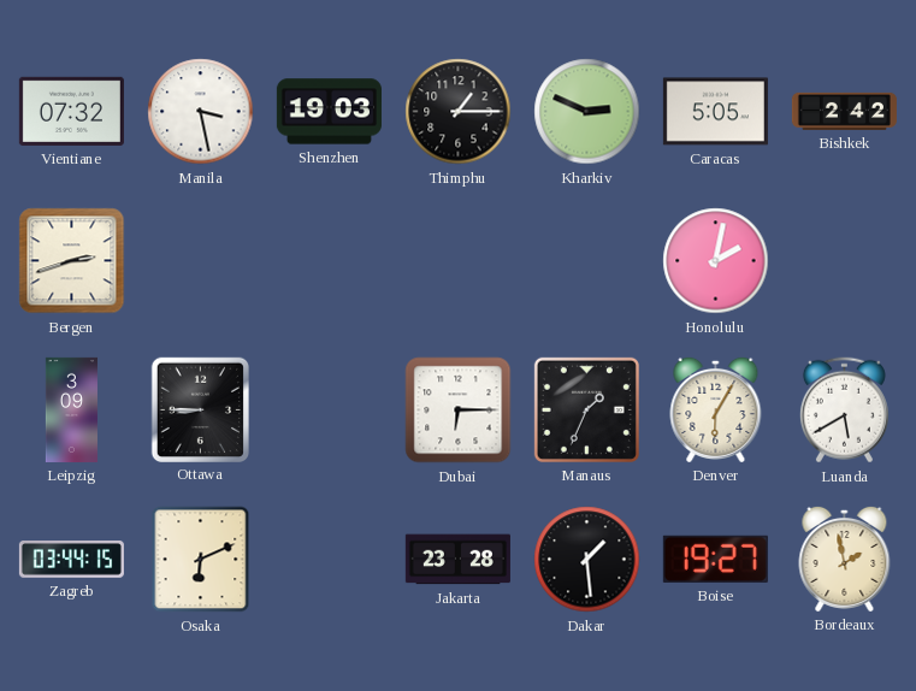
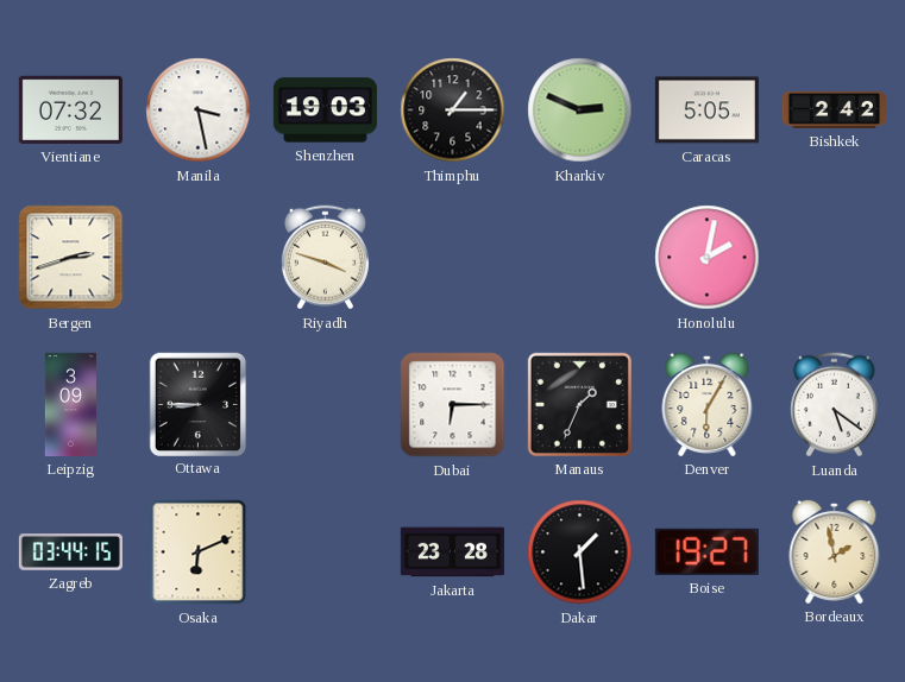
Riyadh: none -> 3:48
Luanda: 5:40 -> 5:21
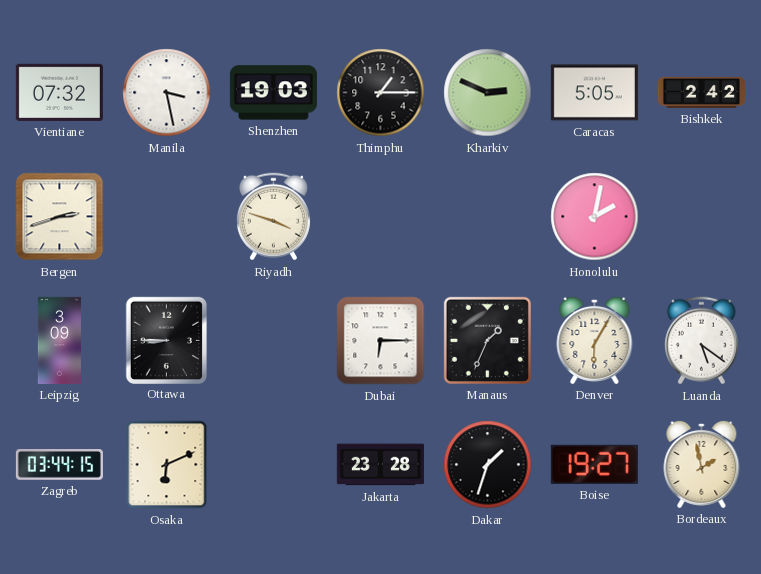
Dakar: 1:29 -> 1:33
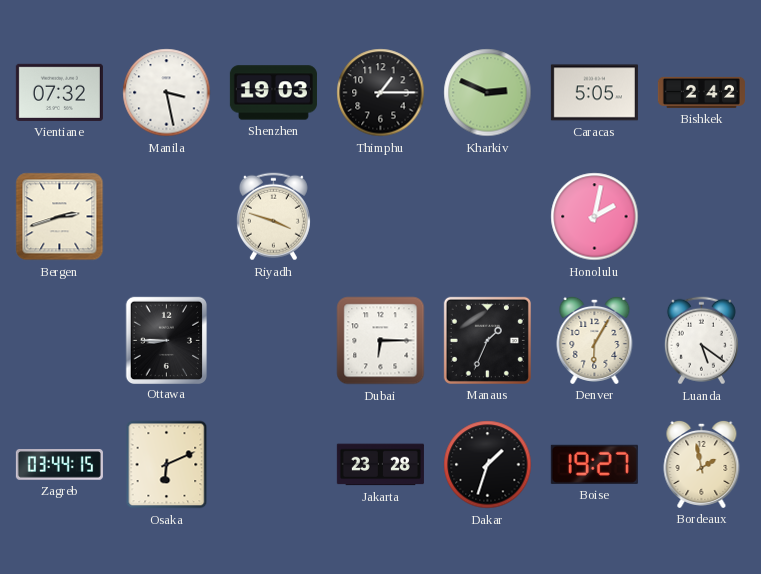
Leipzig: 3:09 -> none
